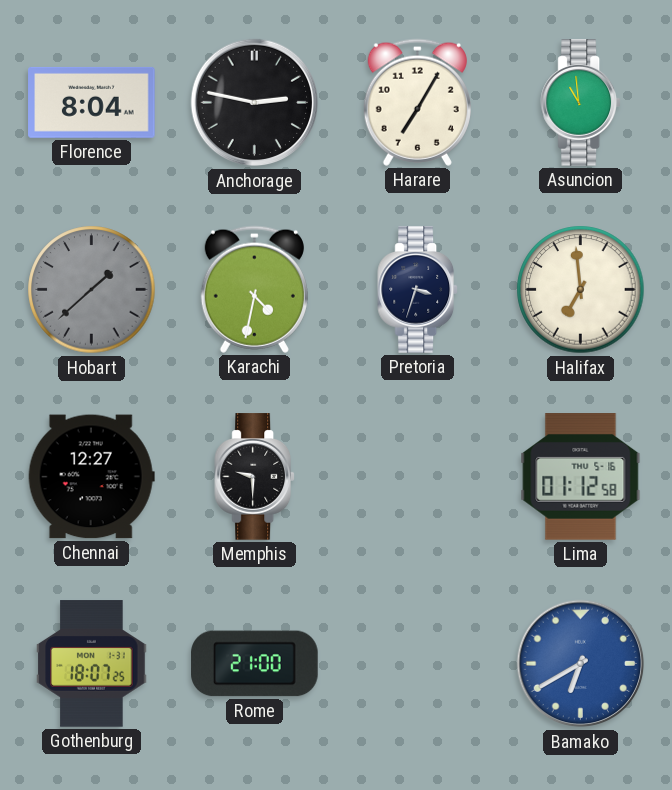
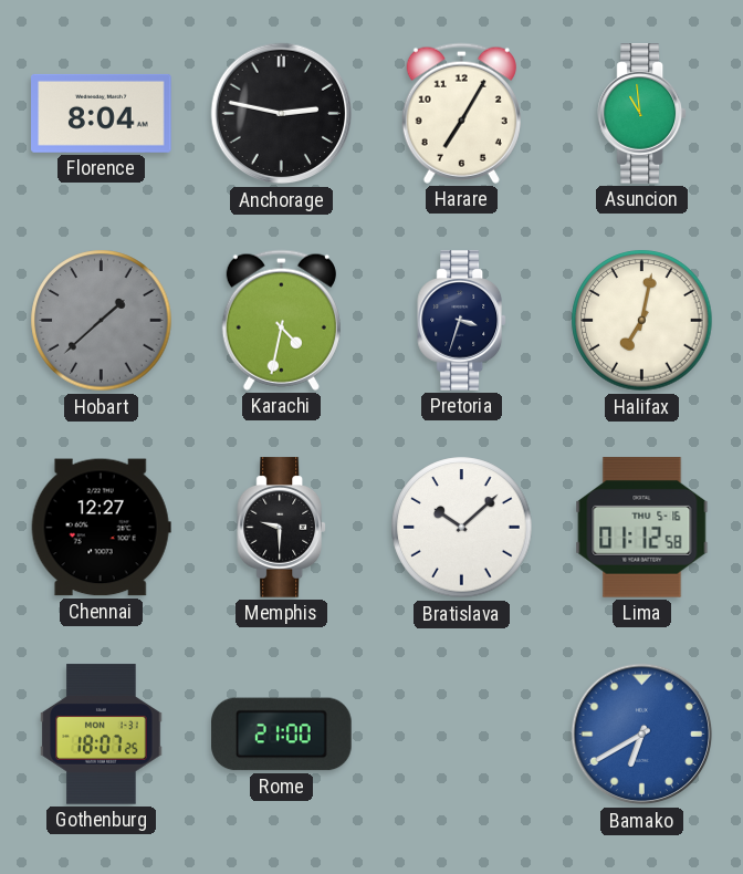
Halifax: 6:59 -> 7:02
Bratislava: none -> 10:08
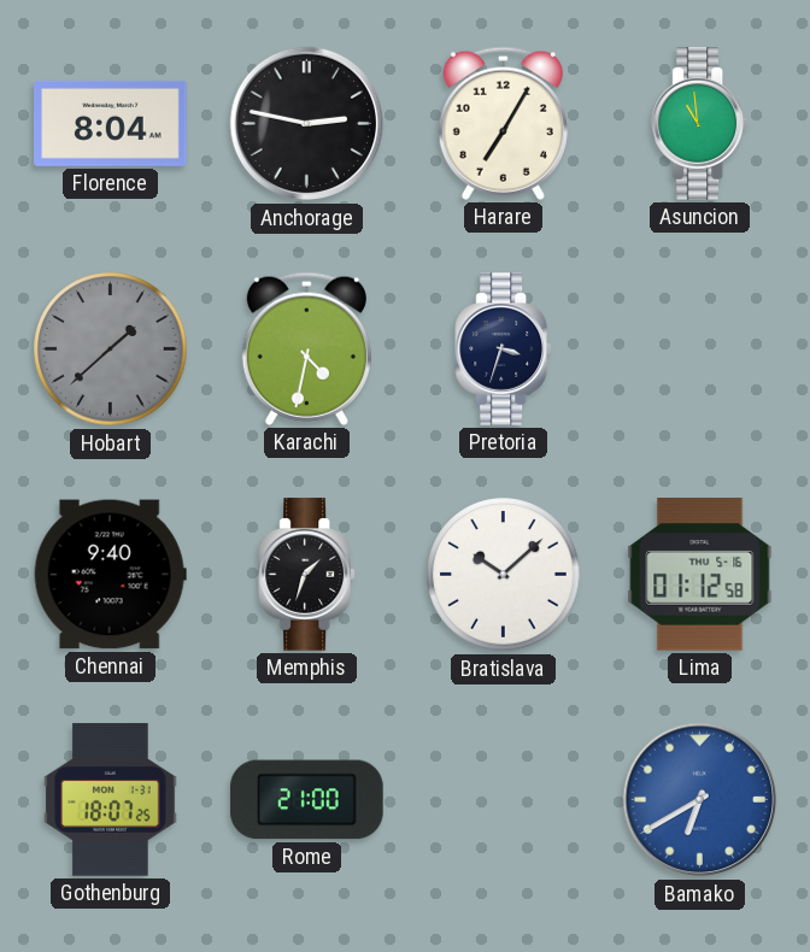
Halifax: 7:02 -> none
Chennai: 12:27 -> 9:40
Memphis: 9:30 -> 1:33
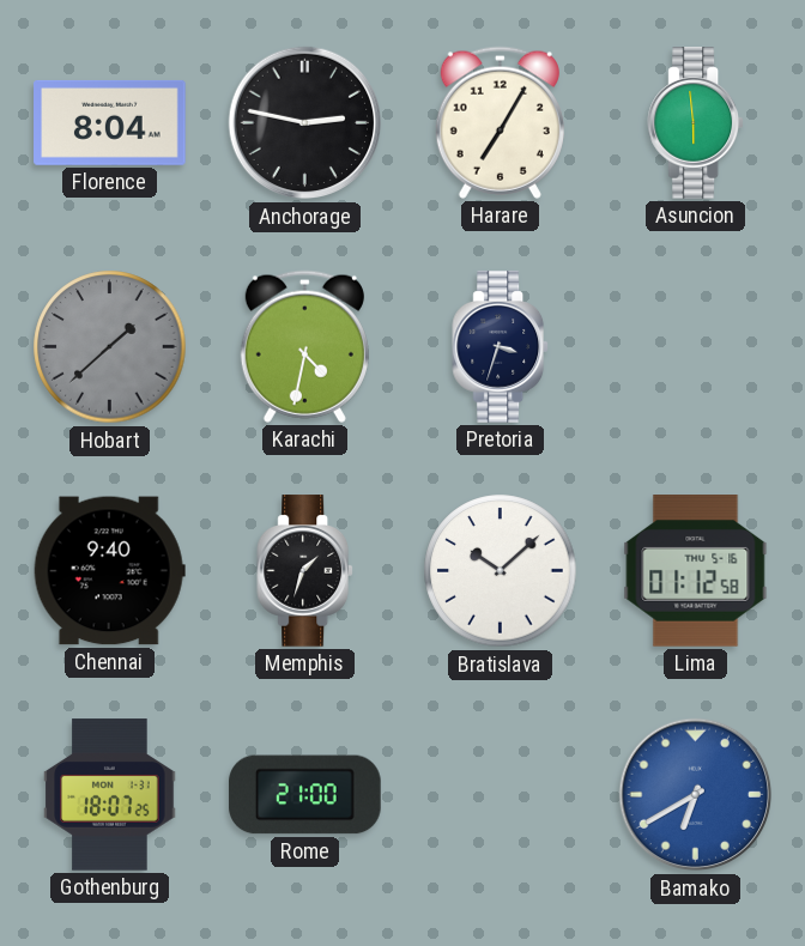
Asuncion: 10:59 -> 5:59
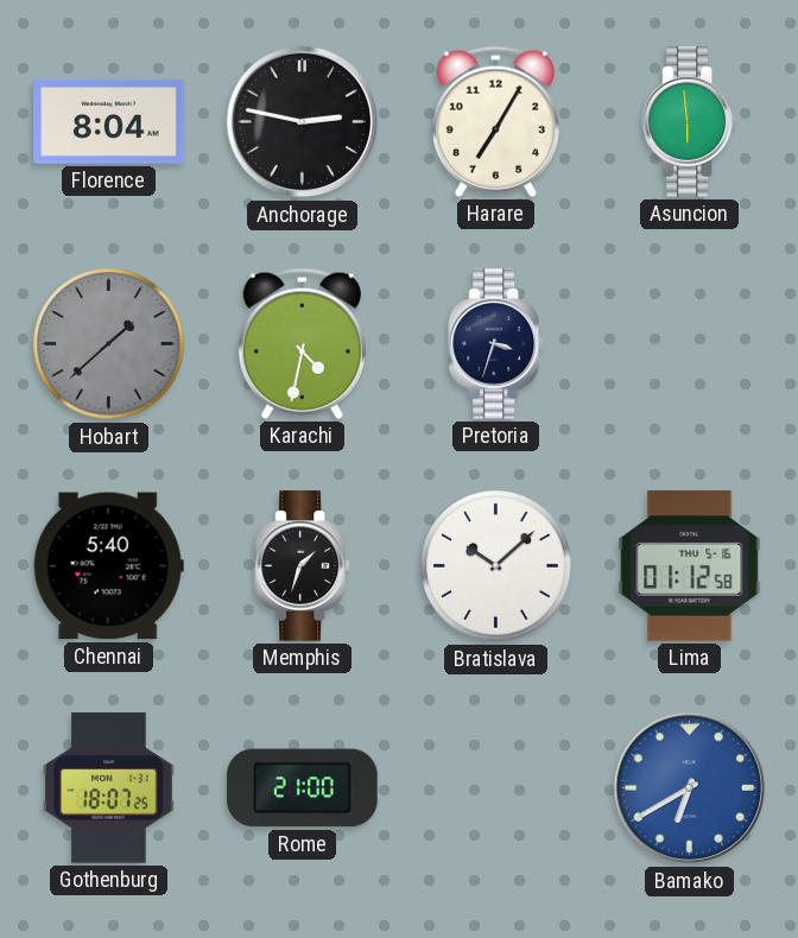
Chennai: 9:40 -> 5:40
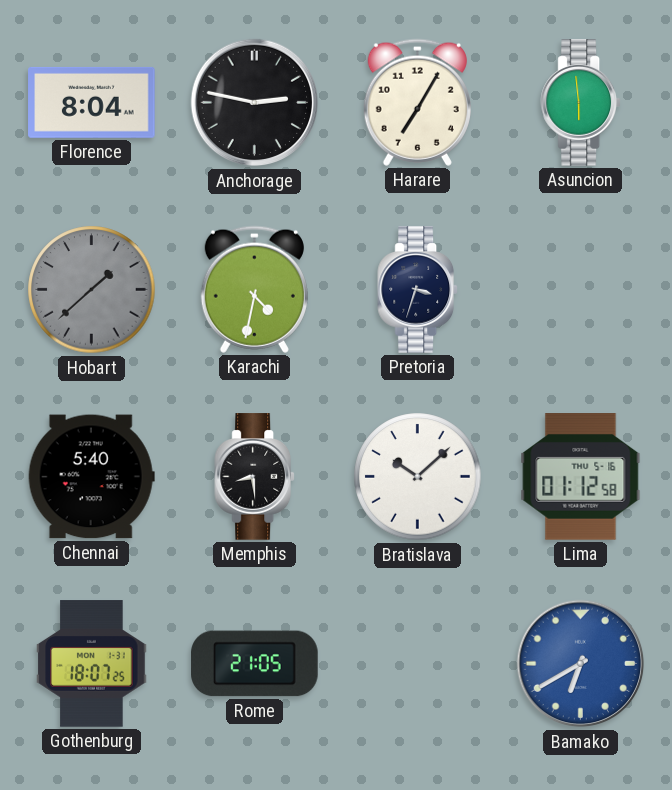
Memphis: 1:33 -> 8:29
Rome: 21:00 -> 21:05
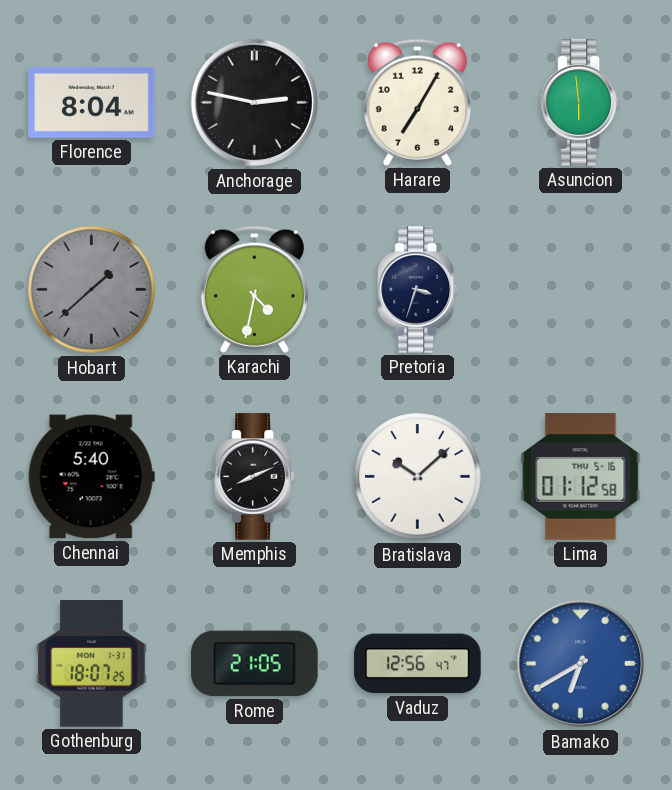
Memphis: 8:29 -> 8:11
Vaduz: none -> 12:56
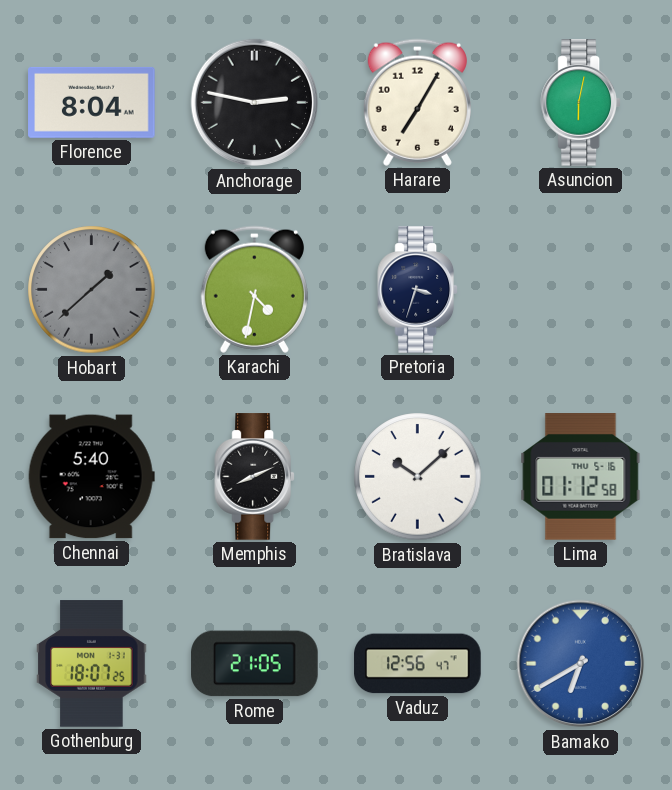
Asuncion: 5:59 -> 6:02
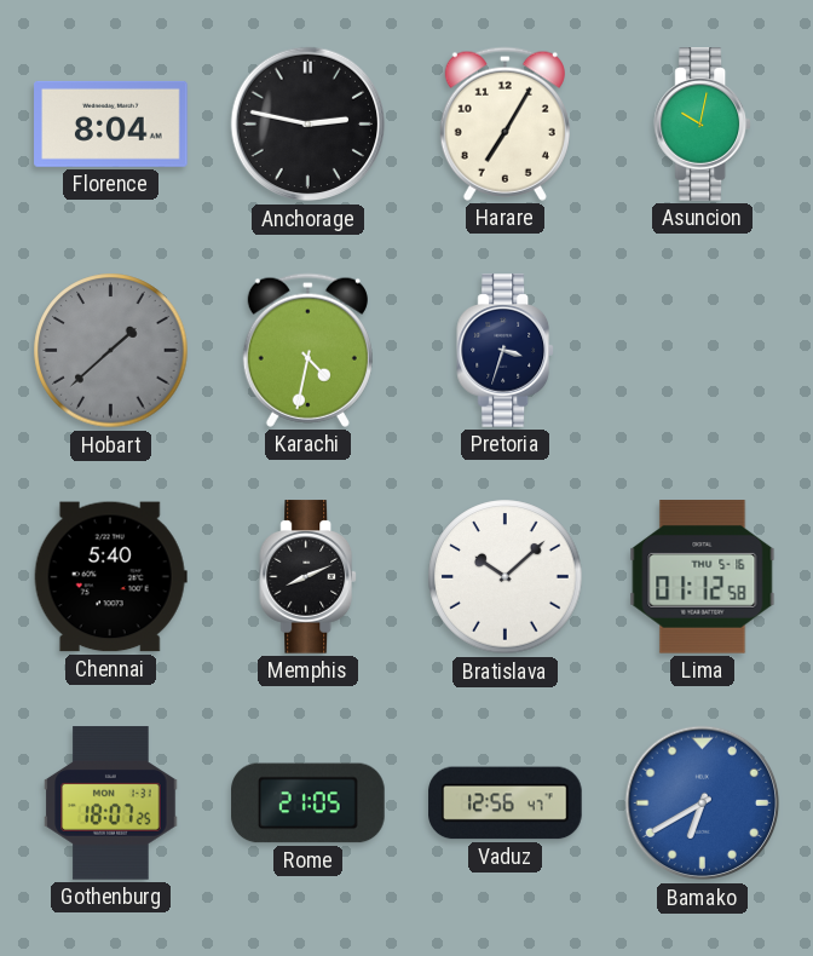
Asuncion: 6:02 -> 10:02
